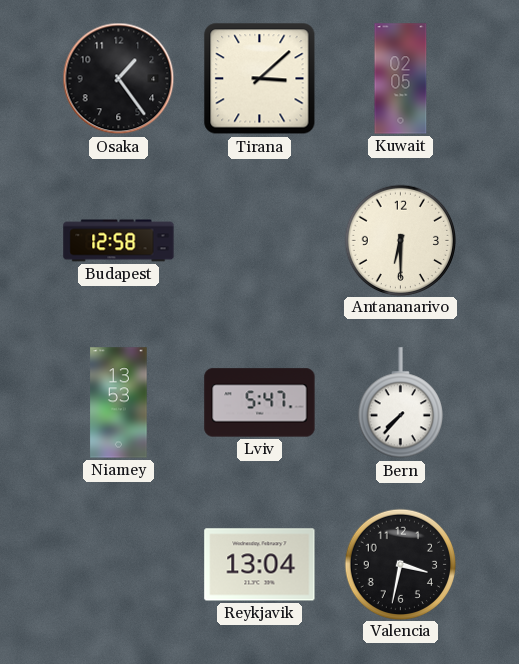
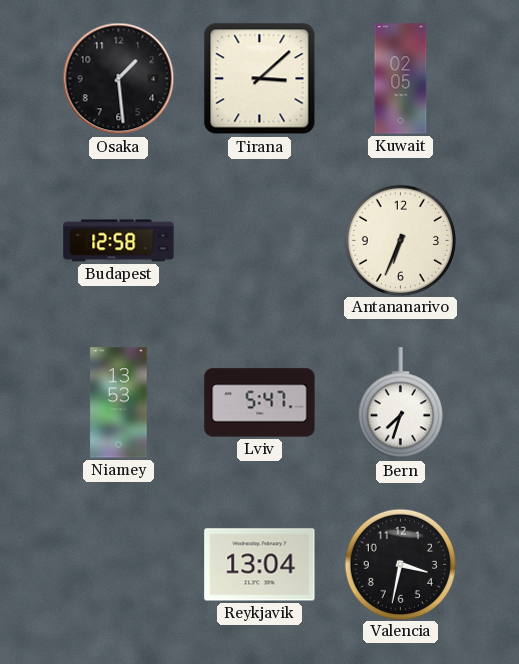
Osaka: 1:24 -> 1:29
Antananarivo: 6:30 -> 6:34
Bern: 7:37 -> 7:33
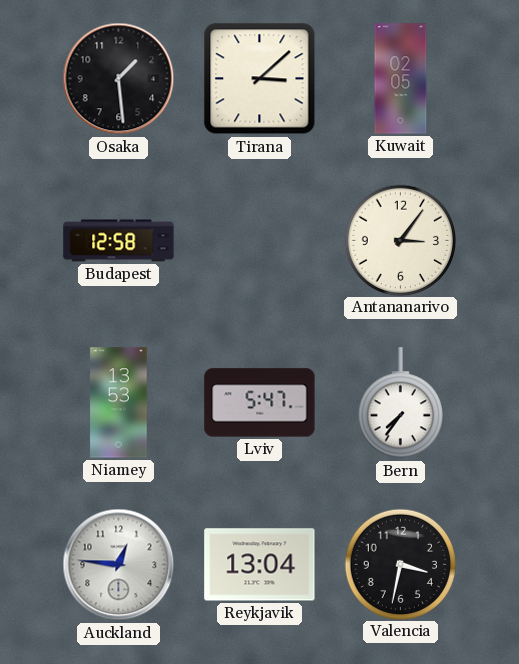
Antananarivo: 6:34 -> 3:06
Bern: 7:33 -> 7:36
Auckland: none -> 12:46
